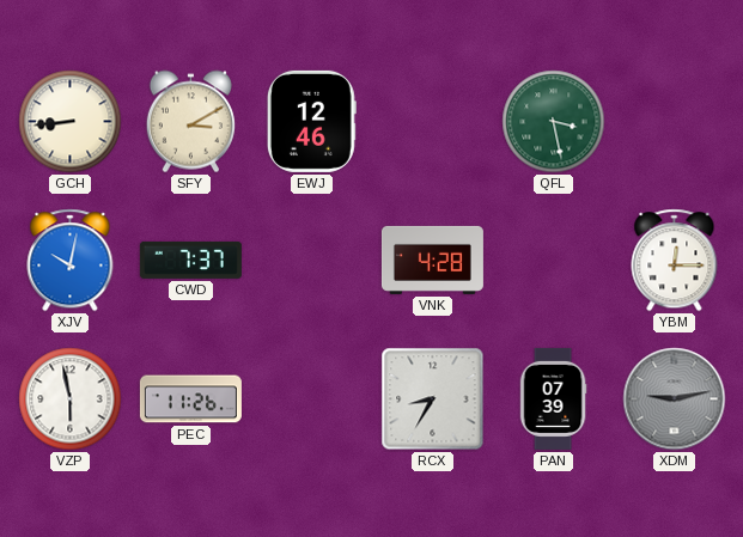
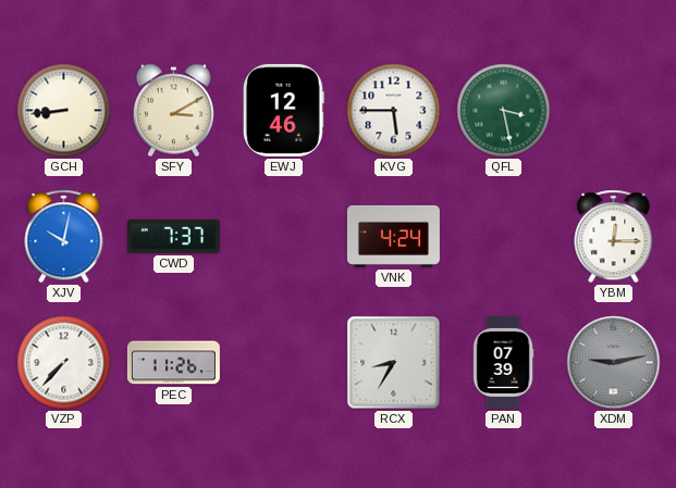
KVG: none -> 5:45
VNK: 4:28 -> 4:24
VZP: 5:58 -> 7:37
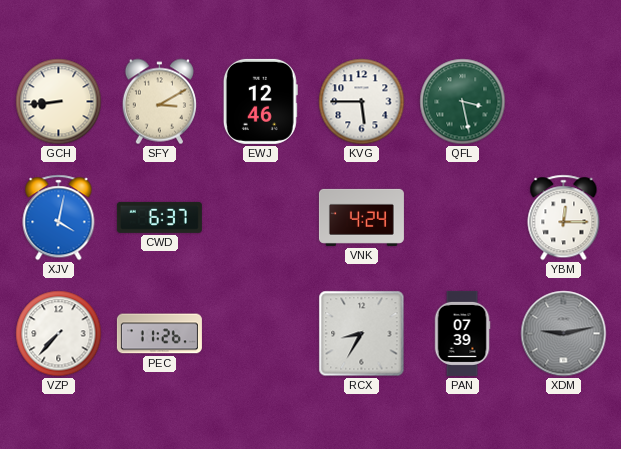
XJV: 10:02 -> 4:02
CWD: 7:37 -> 6:37
